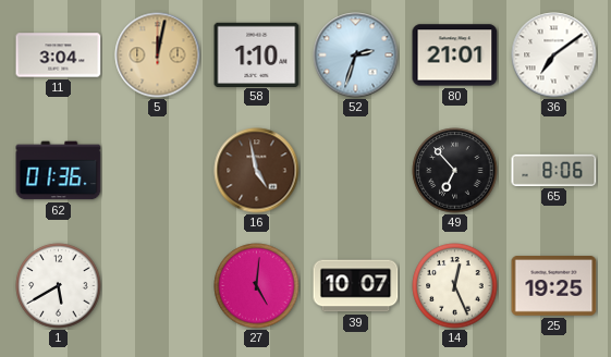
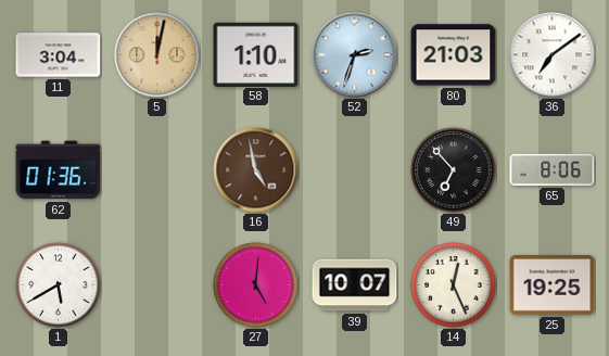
80: 21:01 -> 21:03
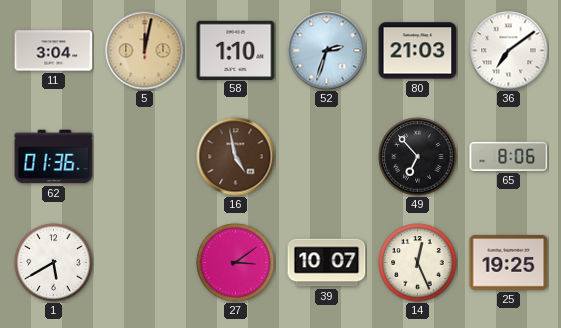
27: 5:01 -> 3:09
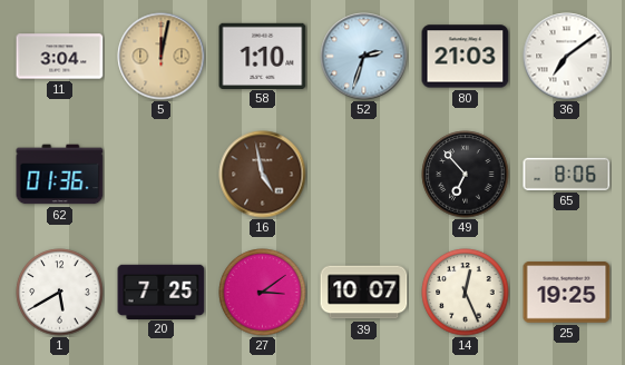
20: none -> 7:25
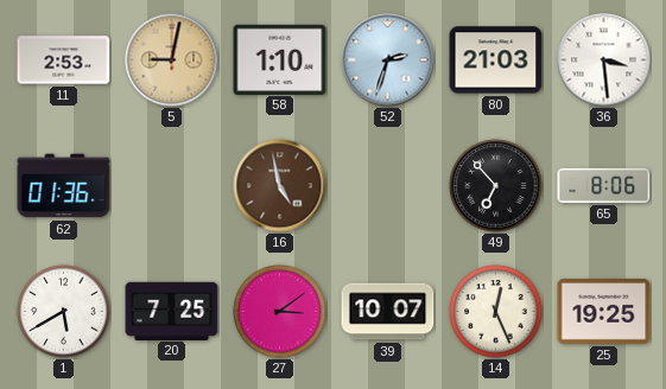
11: 3:04 -> 2:53
5: 12:02 -> 9:02
36: 7:09 -> 3:29
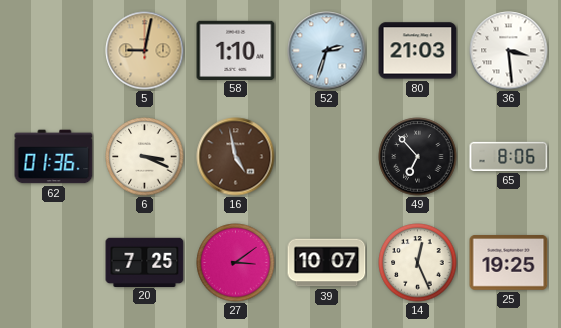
11: 2:53 -> none
6: none -> 3:19
1: 5:40 -> none
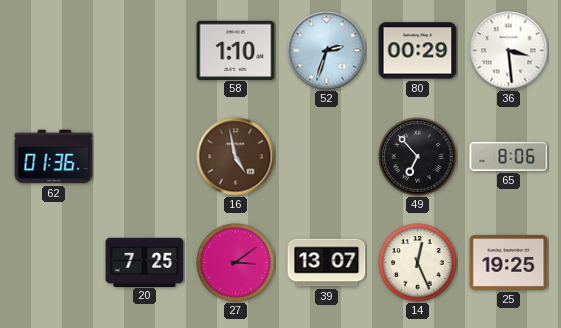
5: 9:02 -> none
80: 21:03 -> 00:29
6: 3:19 -> none
39: 10:07 -> 13:07
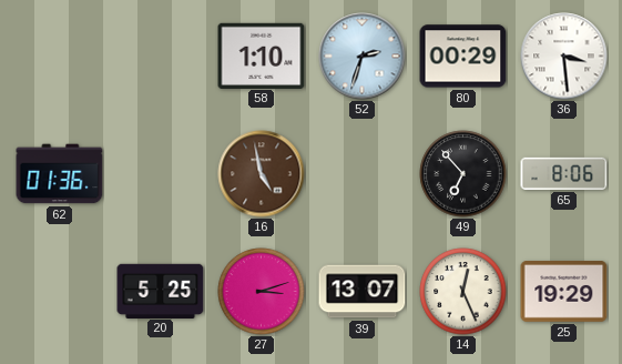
20: 7:25 -> 5:25
27: 3:09 -> 3:12
25: 19:25 -> 19:29
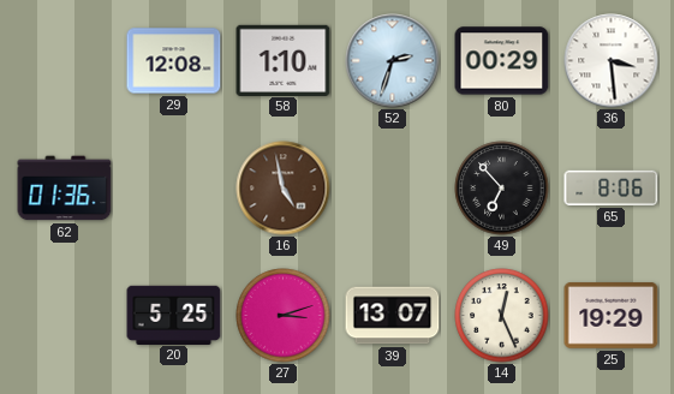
29: none -> 12:08
